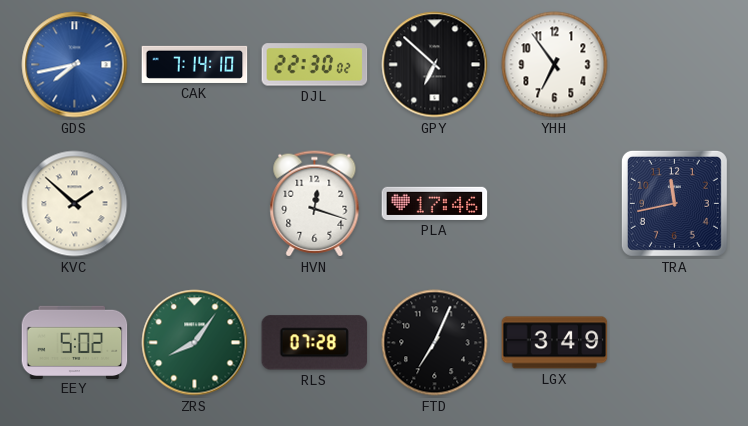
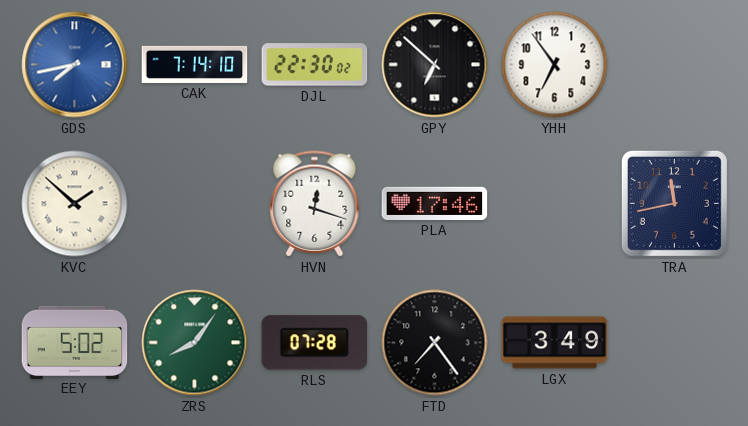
FTD: 7:04 -> 7:24
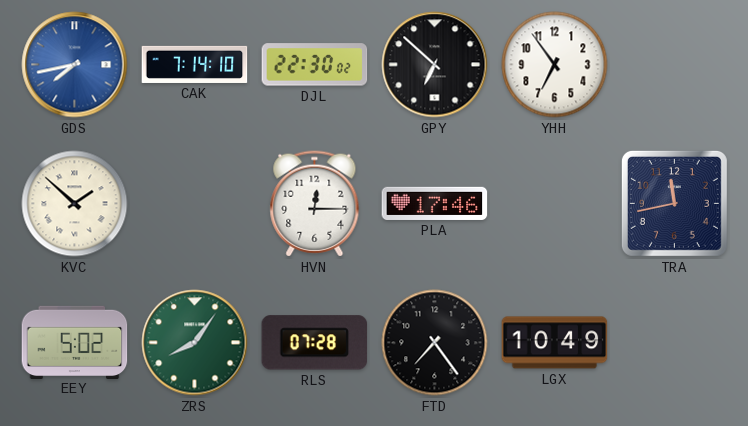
HVN: 12:18 -> 12:15
LGX: 3:49 -> 10:49
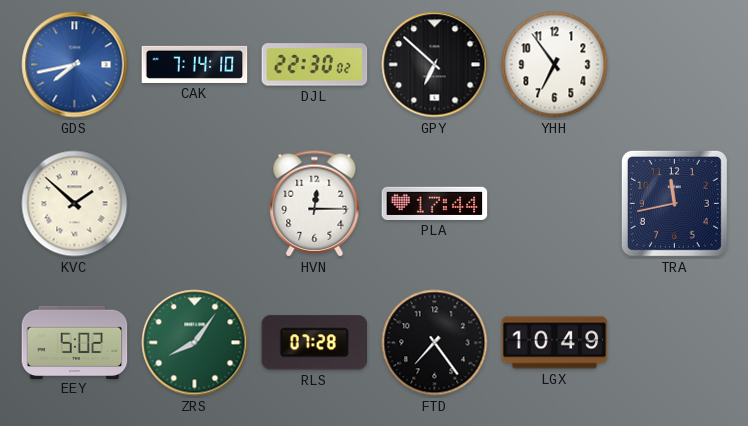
PLA: 17:46 -> 17:44
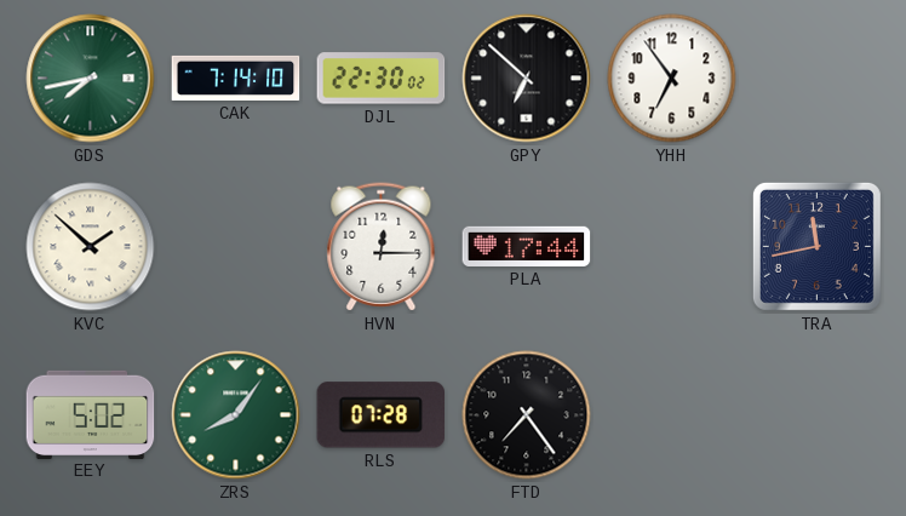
GDS dial: blue -> green
LGX: 10:49 -> none
